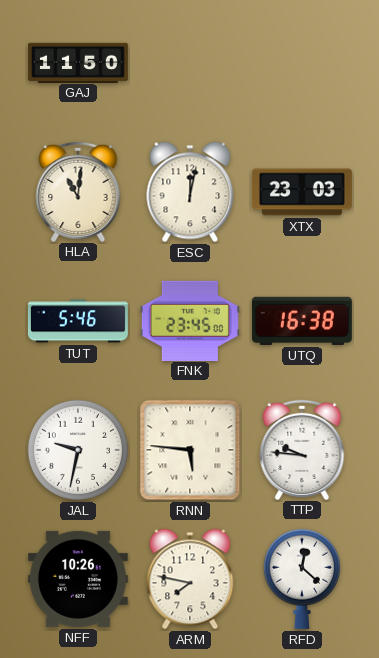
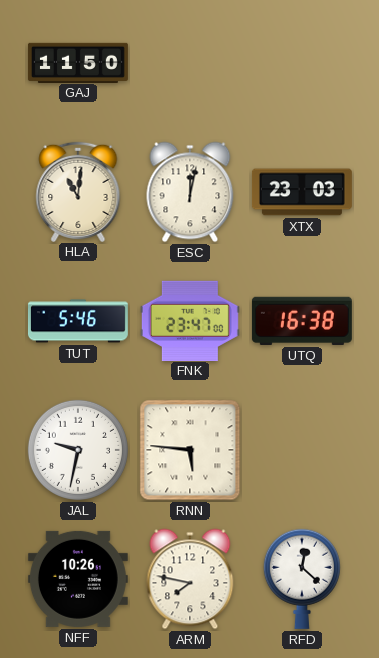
FNK: 23:45 -> 23:47
TTP: 9:46 -> none
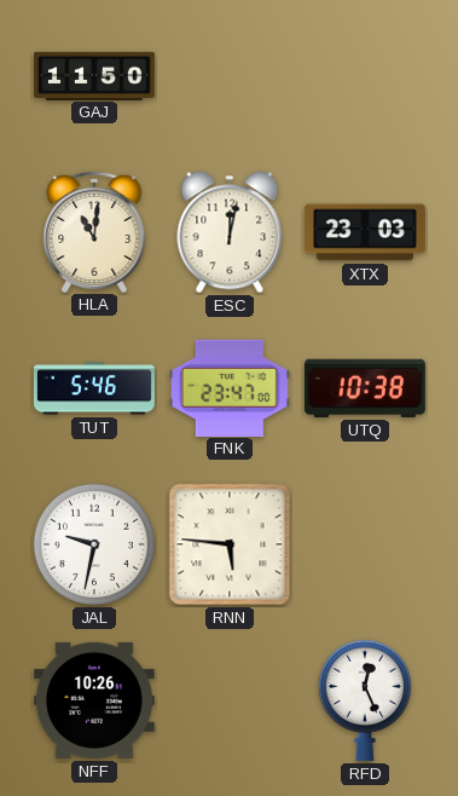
UTQ: 16:38 -> 10:38
ARM: 7:47 -> none
RFD: 12:22 -> 12:26
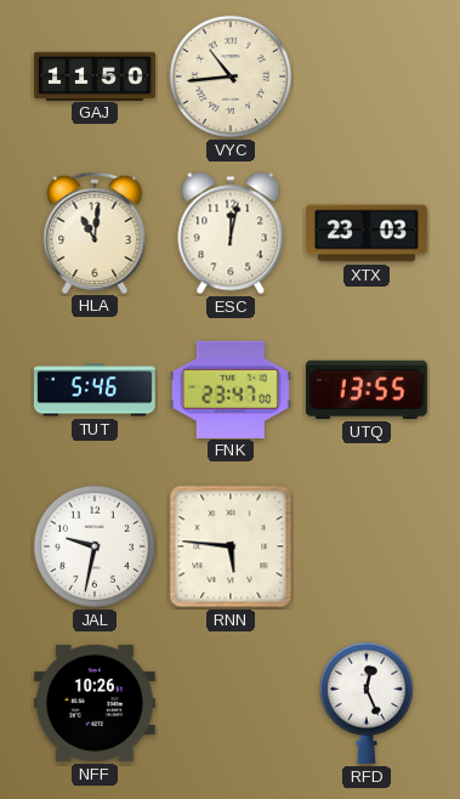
VYC: none -> 10:44
UTQ: 10:38 -> 13:55
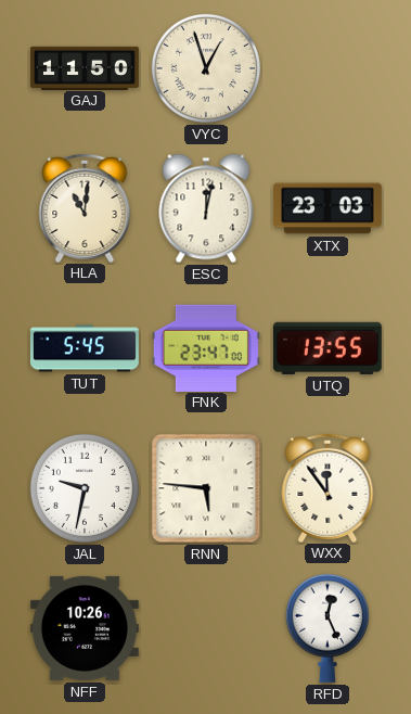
VYC: 10:44 -> 12:57
TUT: 5:46 -> 5:45
WXX: none -> 11:54
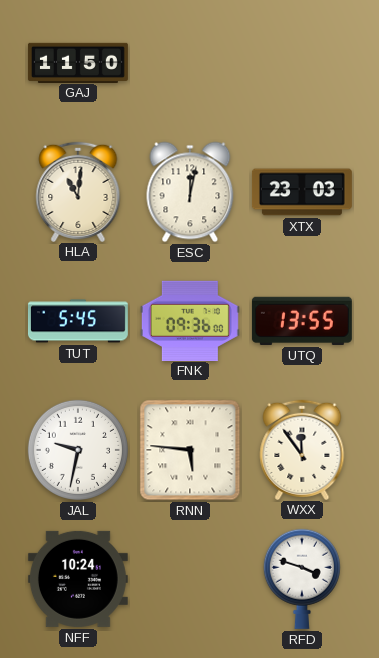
VYC: 12:57 -> none
FNK: 23:47 -> 09:36
NFF: 10:26 -> 10:24
RFD: 12:26 -> 3:48
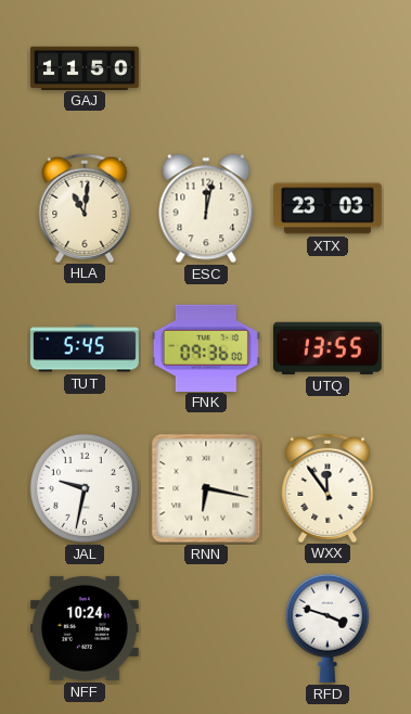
RNN: 5:46 -> 6:17
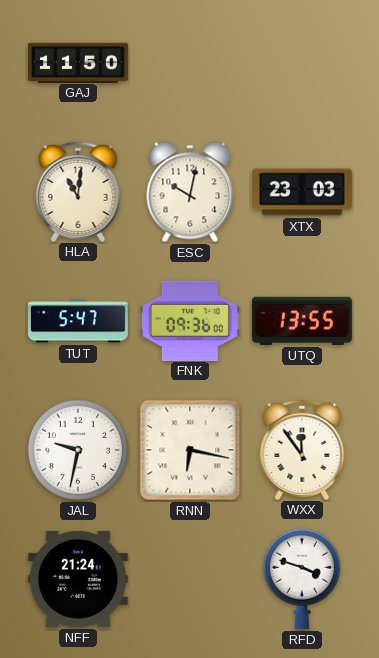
ESC: 12:02 -> 10:02
TUT: 5:45 -> 5:47
NFF: 10:24 -> 21:24
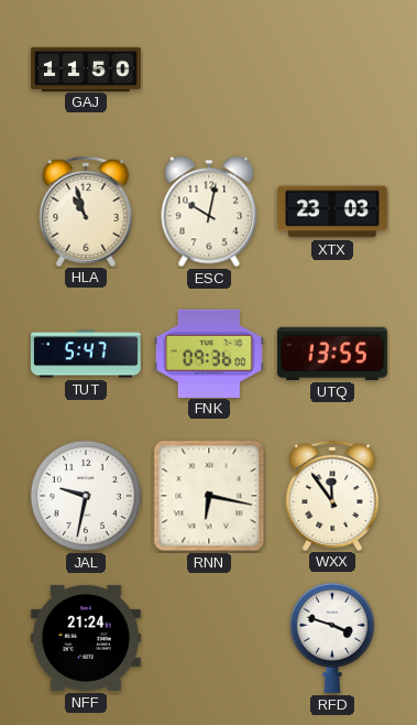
HLA: 11:01 -> 10:57
